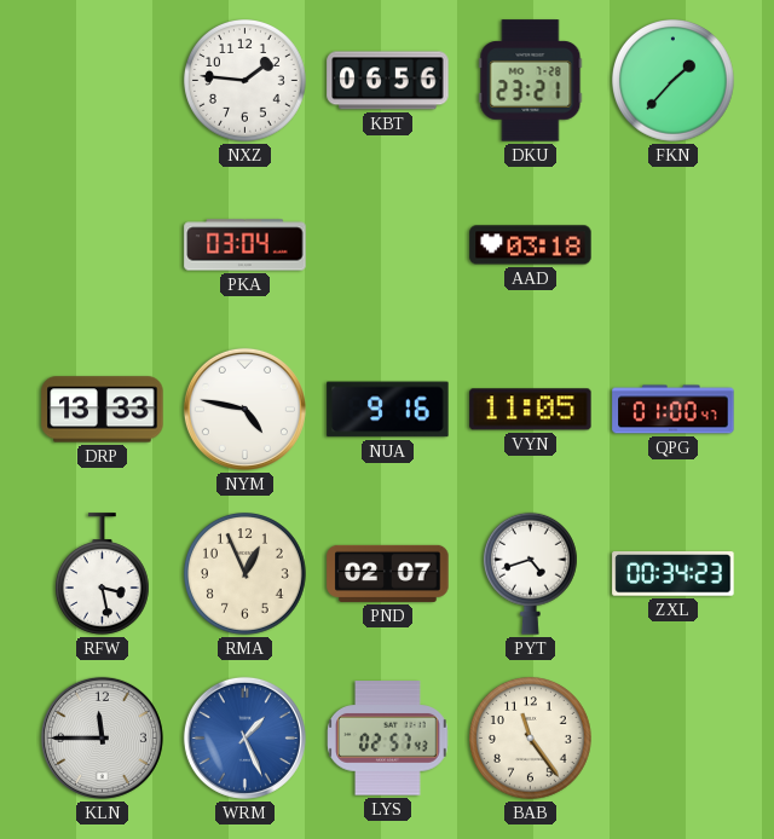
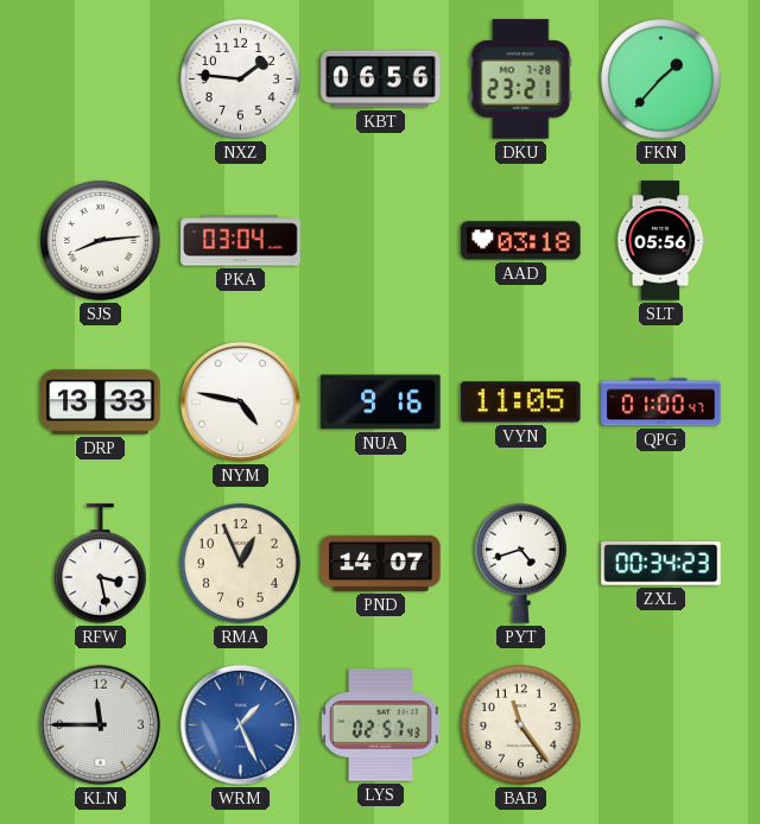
SJS: none -> 8:14
SLT: none -> 05:56
PND: 02:07 -> 14:07
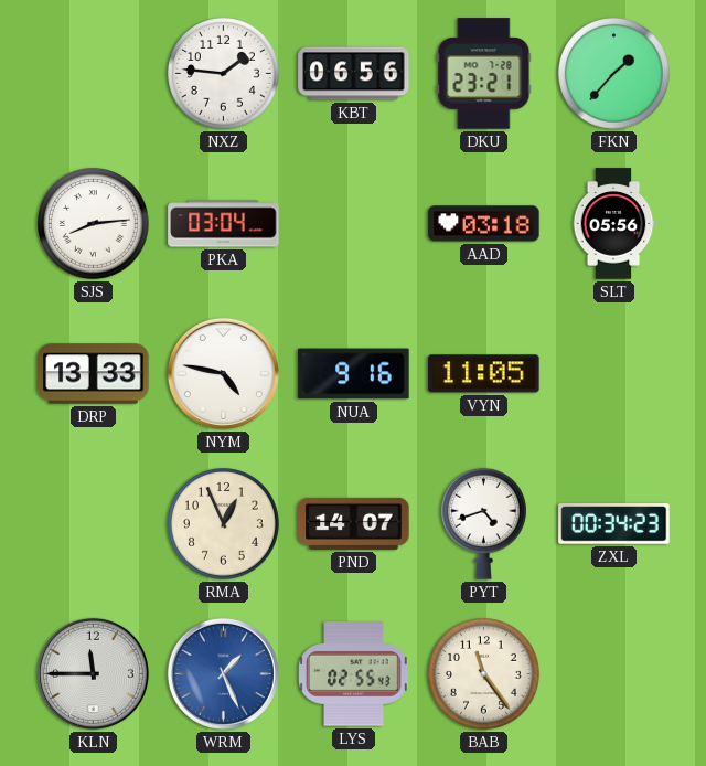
QPG: 01:00 -> none
RFW: 3:28 -> none
LYS: 02:57 -> 02:55
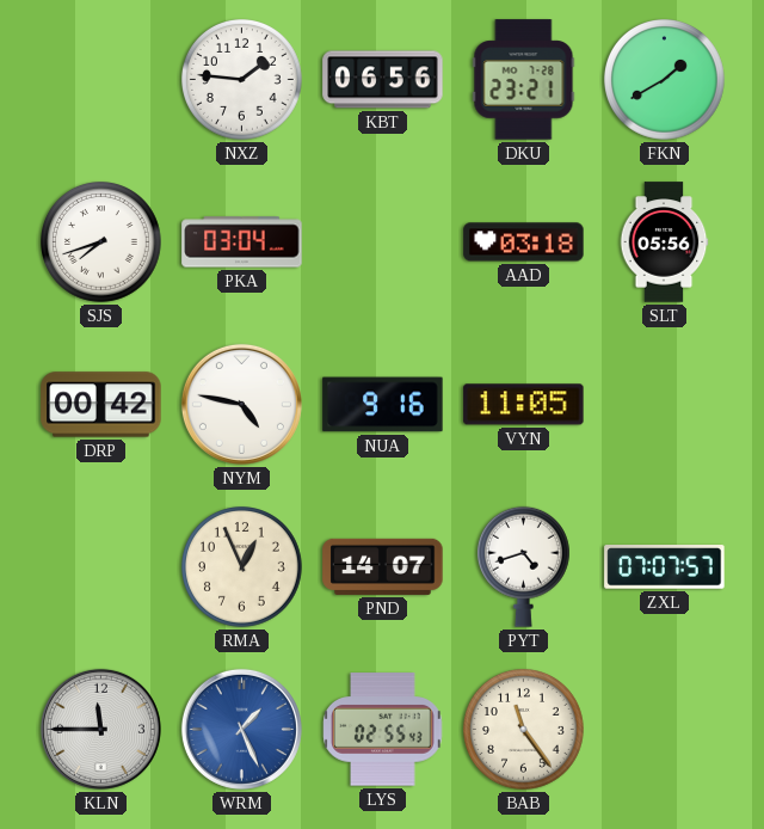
FKN: 1:37 -> 1:40
SJS: 8:14 -> 7:42
DRP: 13:33 -> 00:42
ZXL: 00:34 -> 07:07
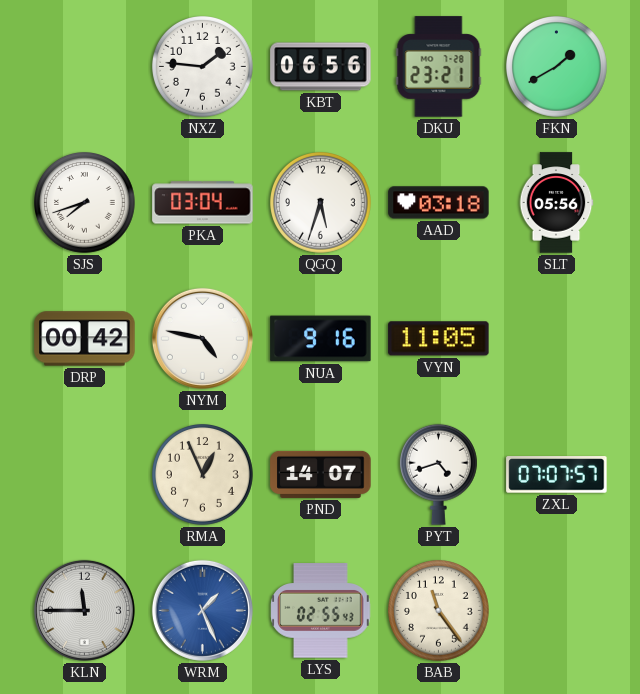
QGQ: none -> 5:33
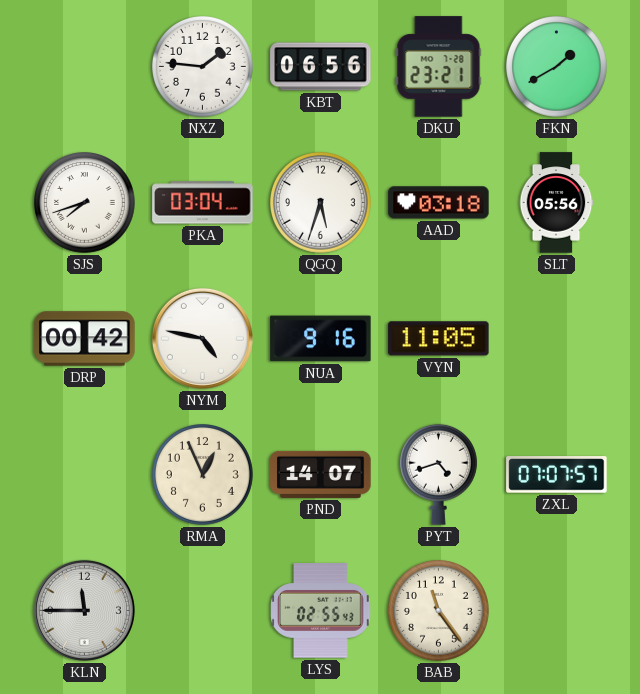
WRM: 1:26 -> none
